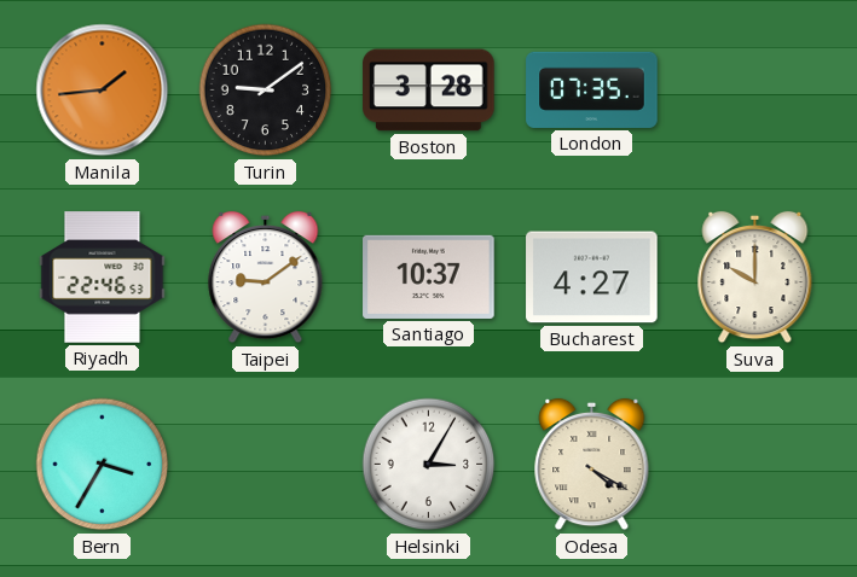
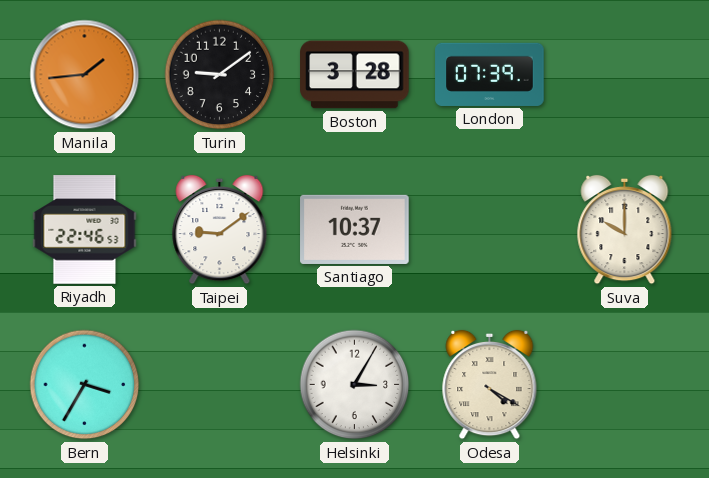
London: 07:35 -> 07:39
Bucharest: 4:27 -> none
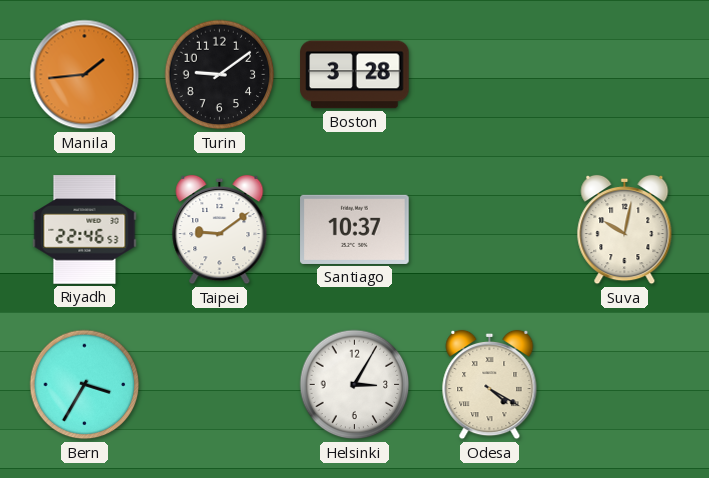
London: 07:39 -> none
Suva: 10:00 -> 10:02
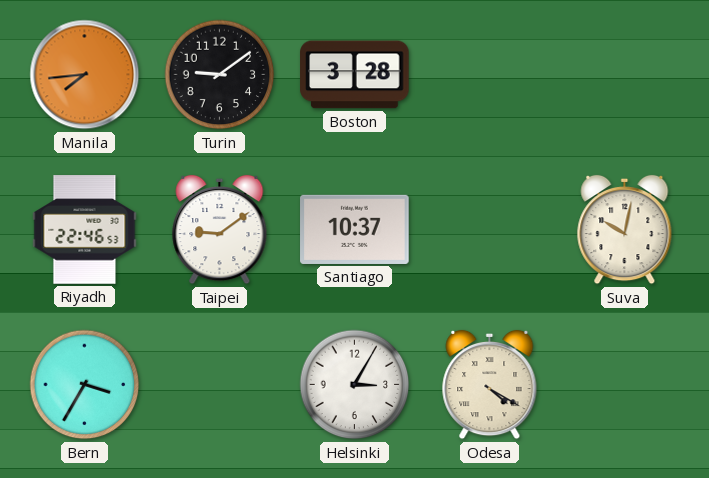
Manila: 1:44 -> 7:44
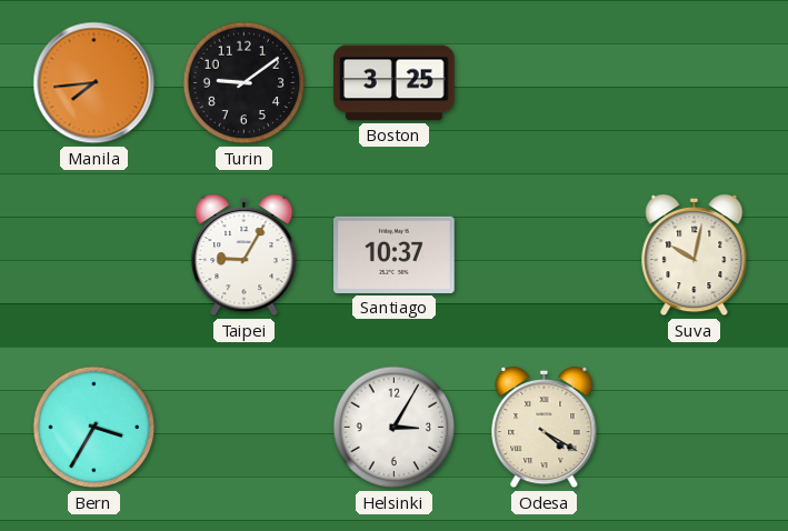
Boston: 3:28 -> 3:25
Riyadh: 22:46 -> none
Taipei: 9:09 -> 9:05
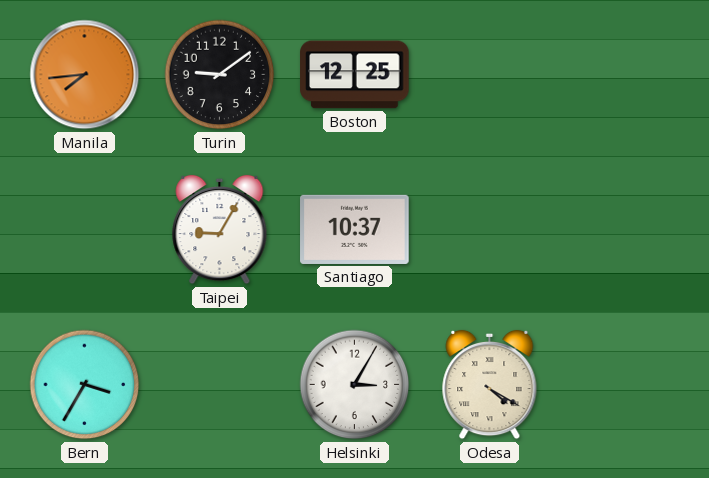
Boston: 3:25 -> 12:25
Suva: 10:02 -> none
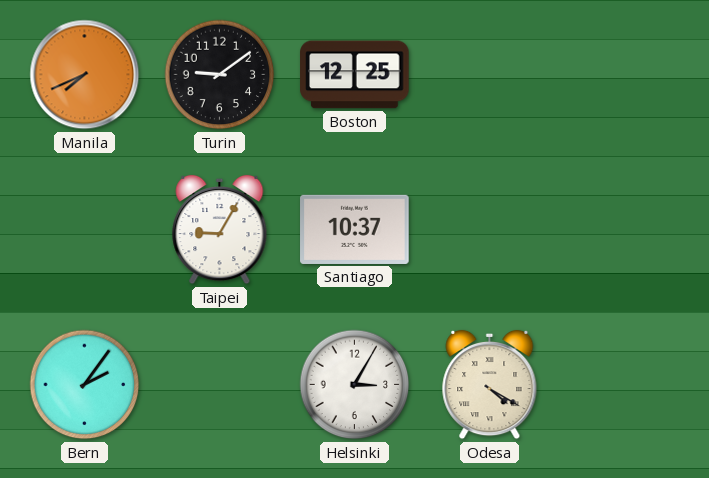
Manila: 7:44 -> 7:41
Bern: 3:35 -> 2:06
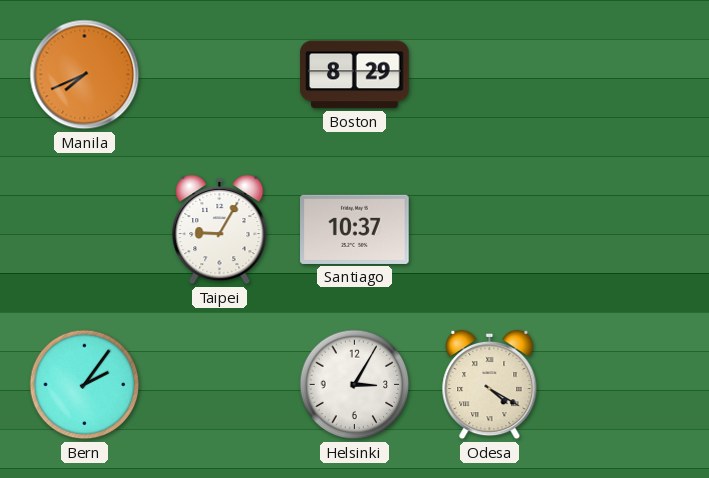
Turin: 9:09 -> none
Boston: 12:25 -> 8:29
